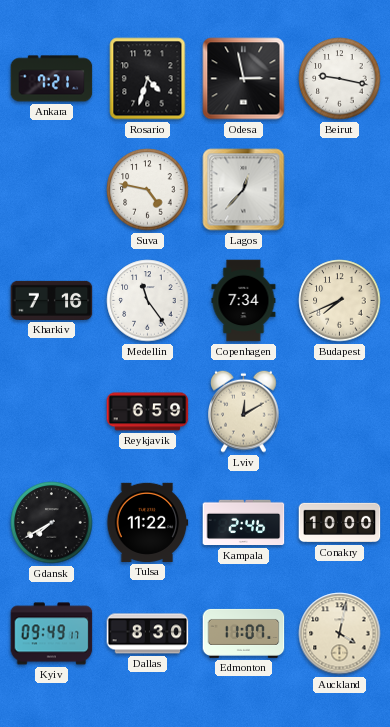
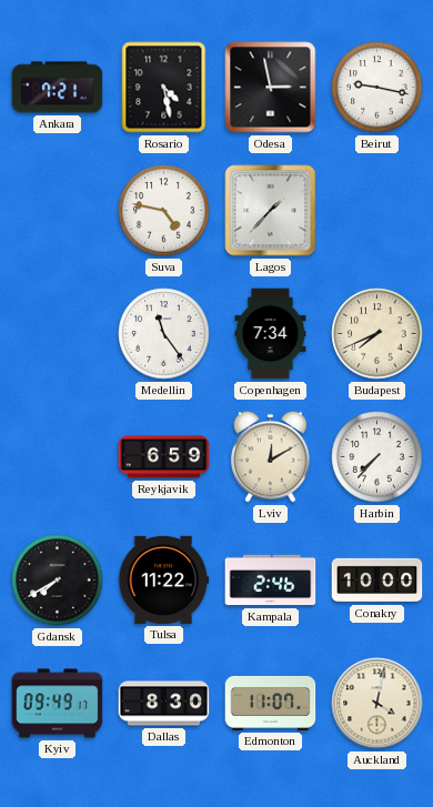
Rosario: 4:33 -> 4:28
Lagos: 12:37 -> 1:37
Kharkiv: 7:16 -> none
Harbin: none -> 7:37
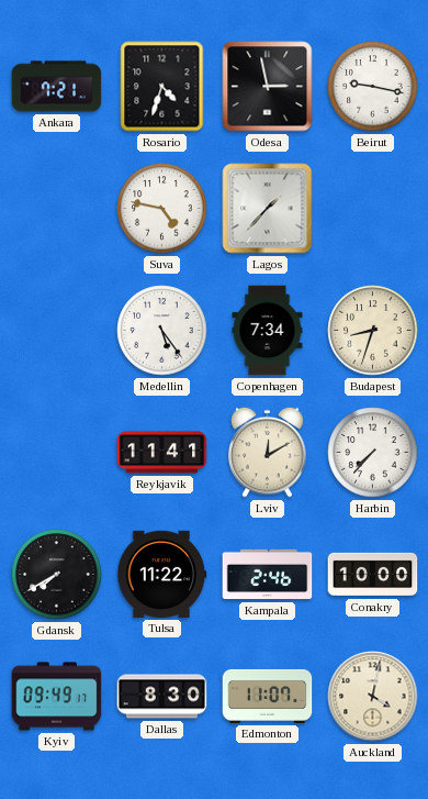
Rosario: 4:28 -> 4:33
Medellin: 11:24 -> 5:24
Budapest: 7:41 -> 8:33
Reykjavik: 6:59 -> 11:41
